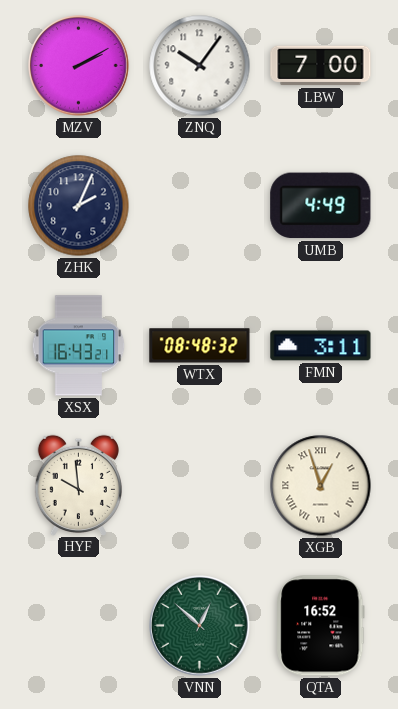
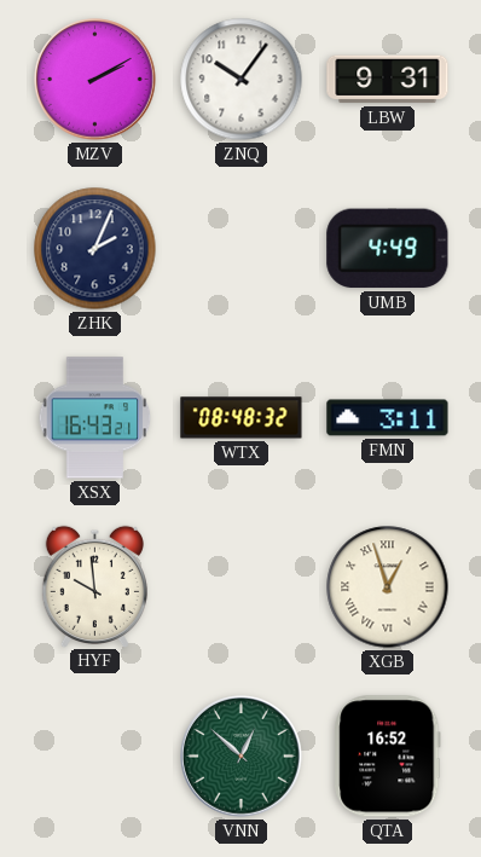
LBW: 7:00 -> 9:31
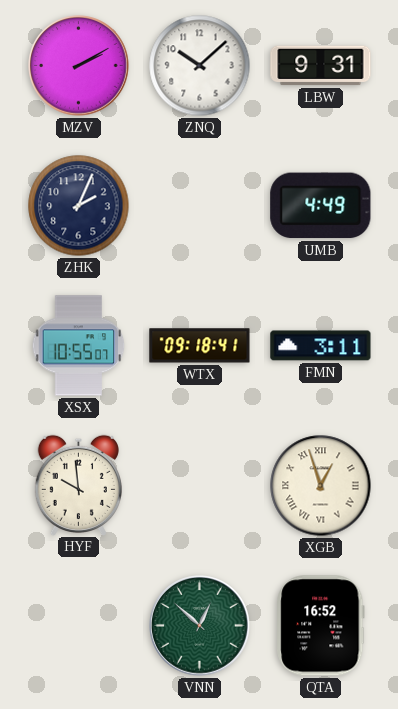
ZNQ: 10:06 -> 10:08
XSX: 16:43 -> 10:55
WTX: 08:48 -> 09:18
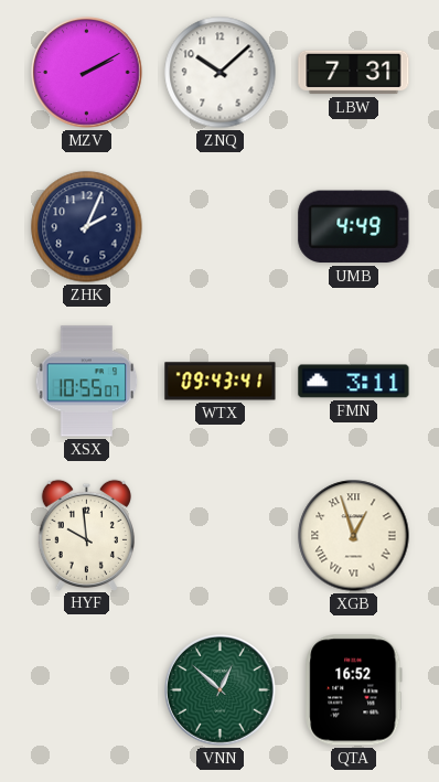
LBW: 9:31 -> 7:31
WTX: 09:18 -> 09:43
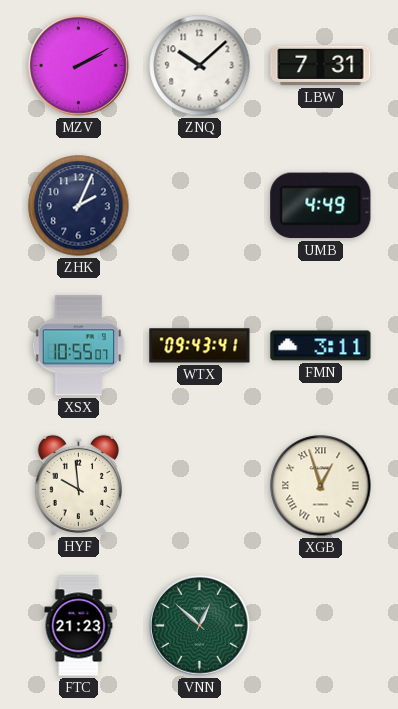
FTC: none -> 21:23
QTA: 16:52 -> none
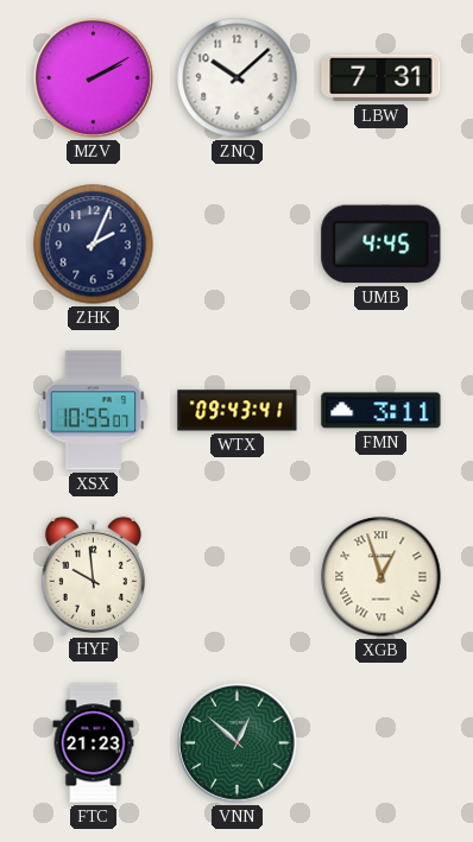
UMB: 4:49 -> 4:45
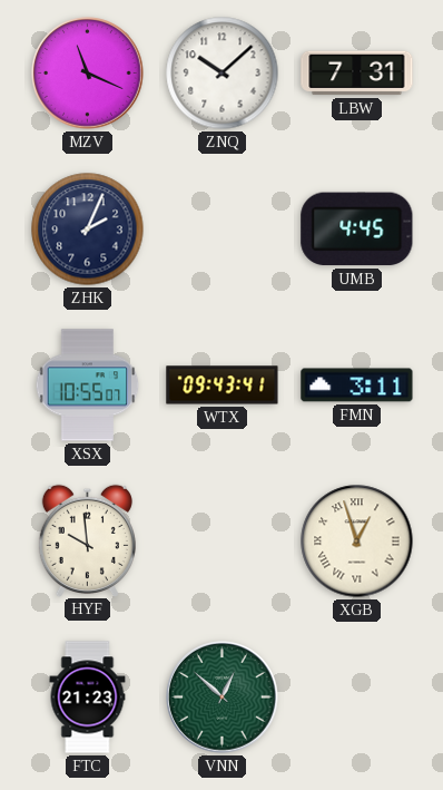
MZV: 2:10 -> 11:19
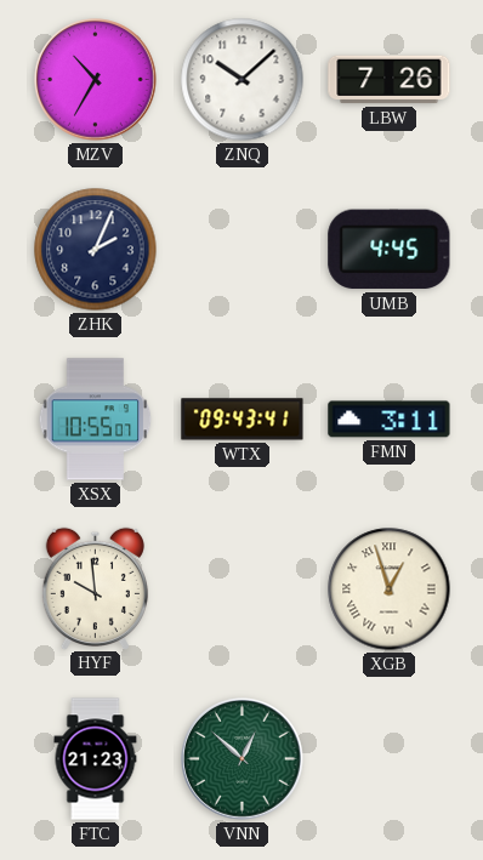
MZV: 11:19 -> 10:35
LBW: 7:31 -> 7:26
